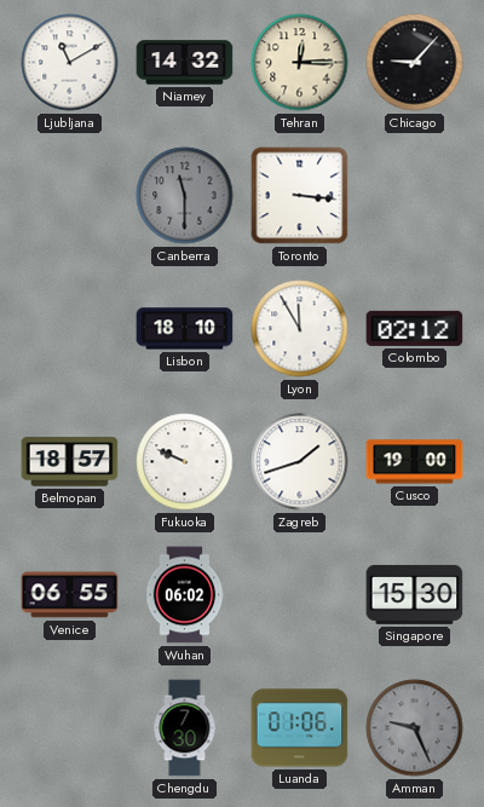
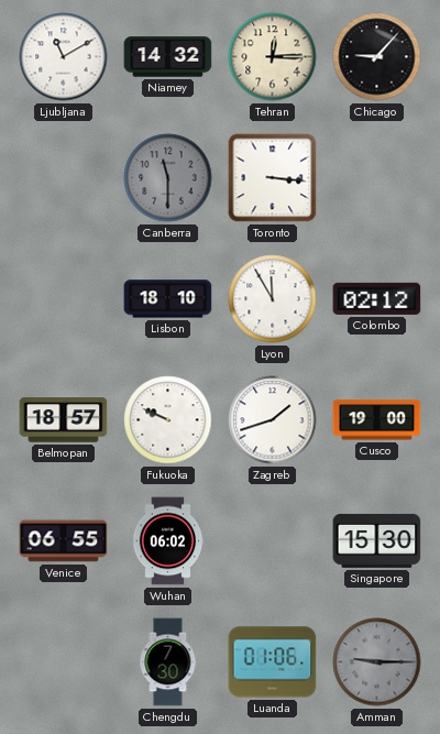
Amman: 9:26 -> 9:15
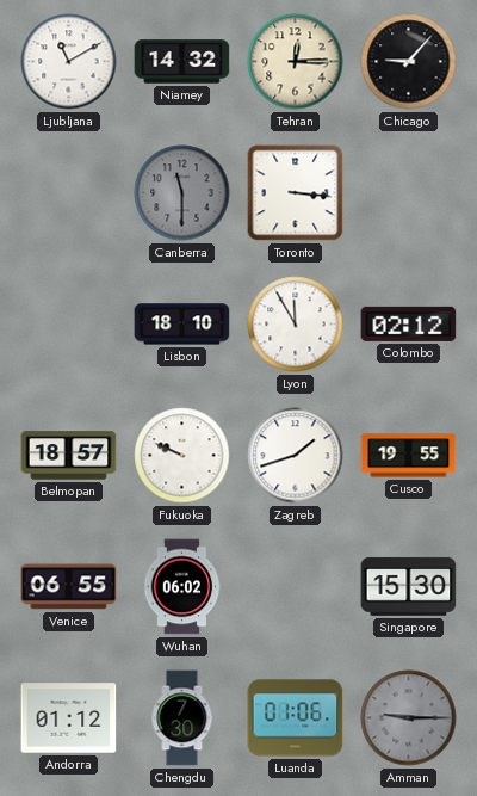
Cusco: 19:00 -> 19:55
Andorra: none -> 01:12
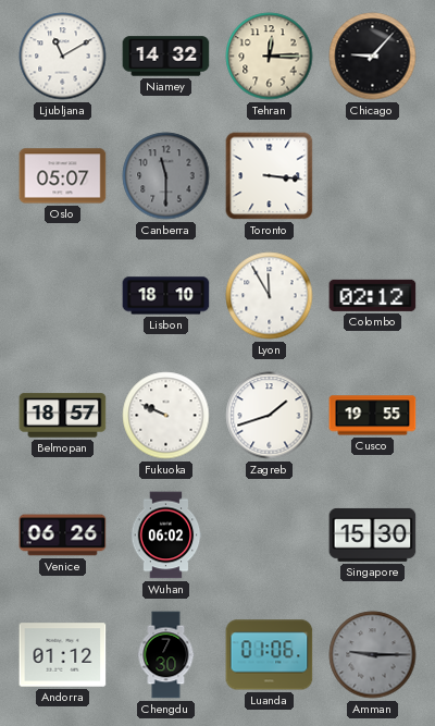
Oslo: none -> 05:07
Venice: 06:55 -> 06:26
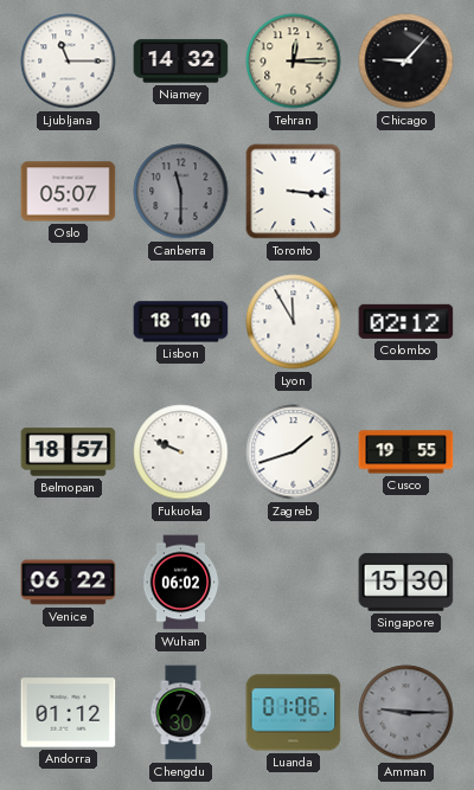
Ljubljana: 11:10 -> 11:15
Venice: 06:26 -> 06:22
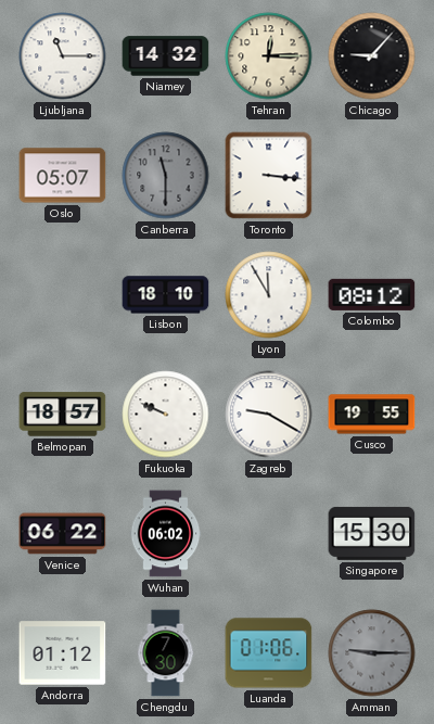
Colombo: 02:12 -> 08:12
Zagreb: 1:42 -> 9:20
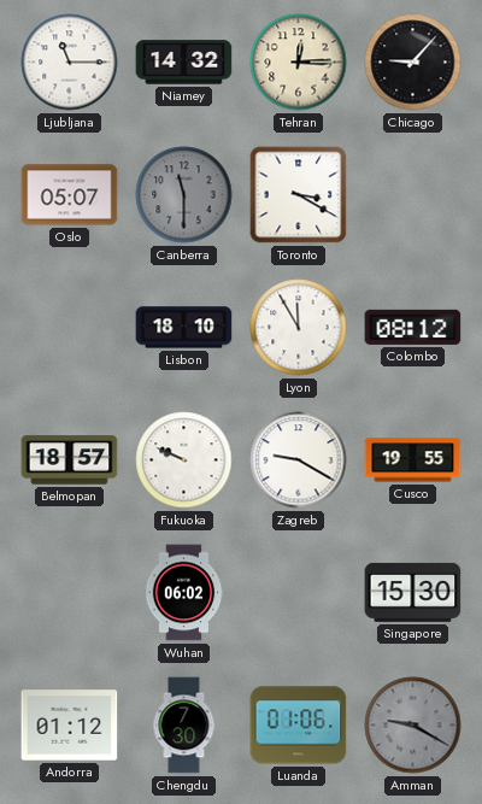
Toronto: 3:16 -> 3:20
Venice: 06:22 -> none
Amman: 9:15 -> 9:20
